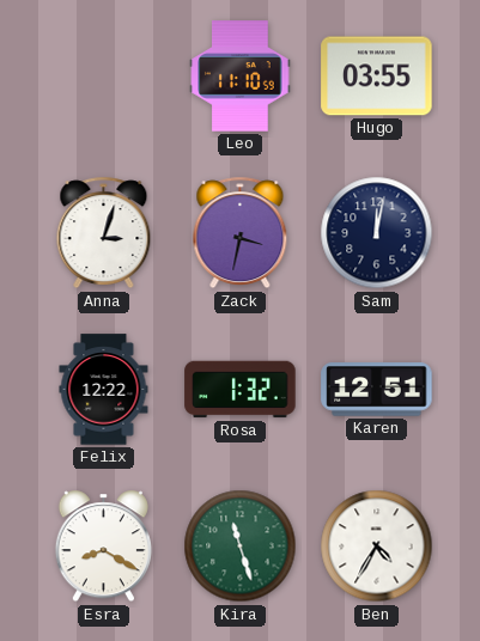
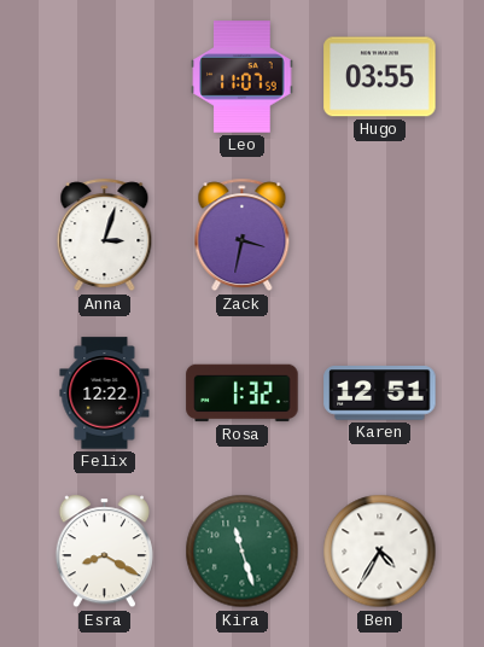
Leo: 11:10 -> 11:07
Sam: 12:02 -> none
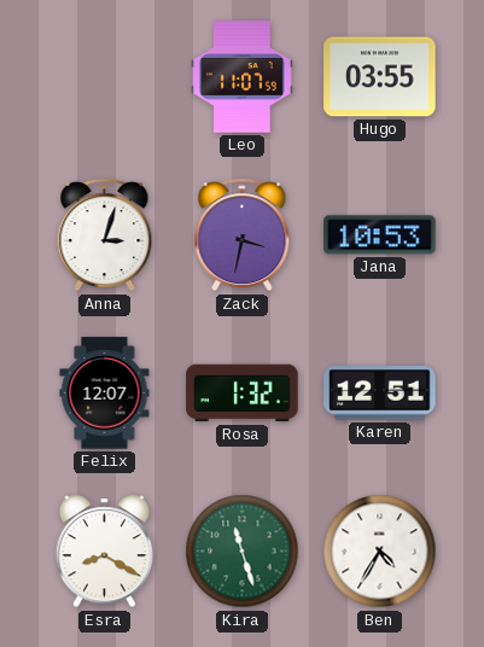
Jana: none -> 10:53
Felix: 12:22 -> 12:07
